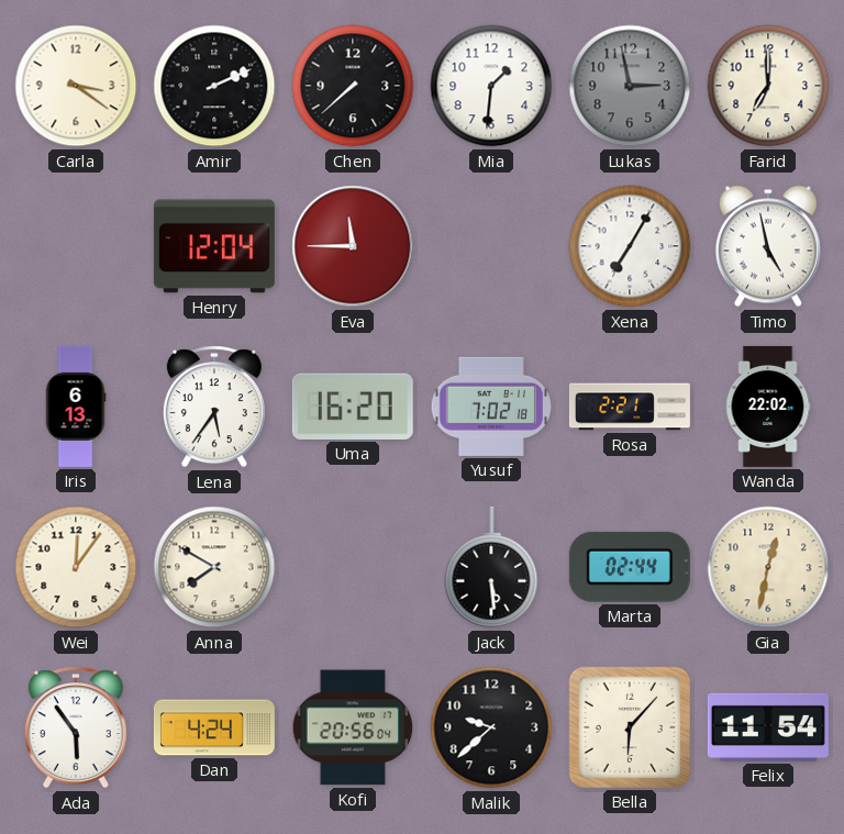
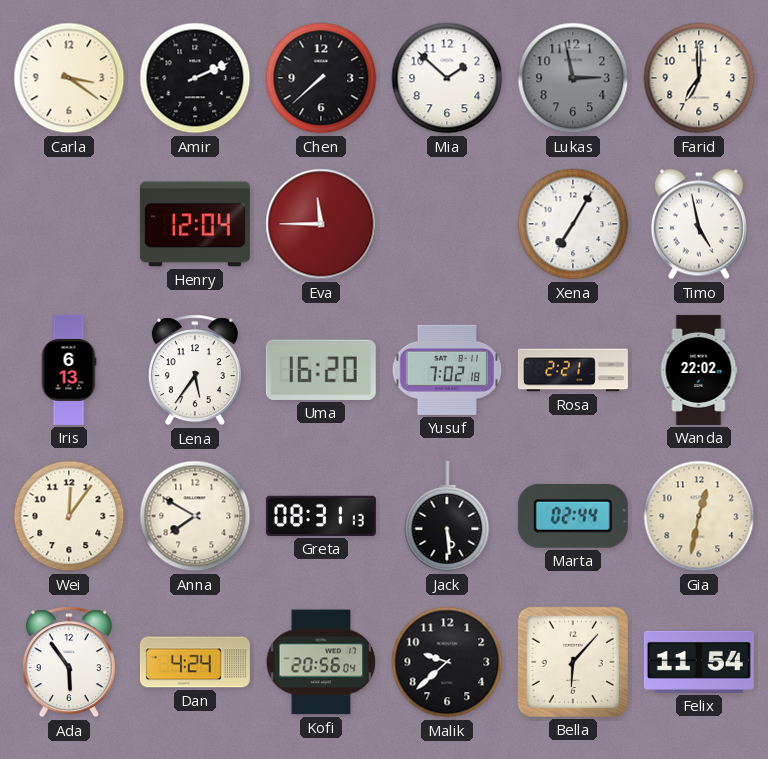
Mia: 1:31 -> 1:52
Greta: none -> 08:31
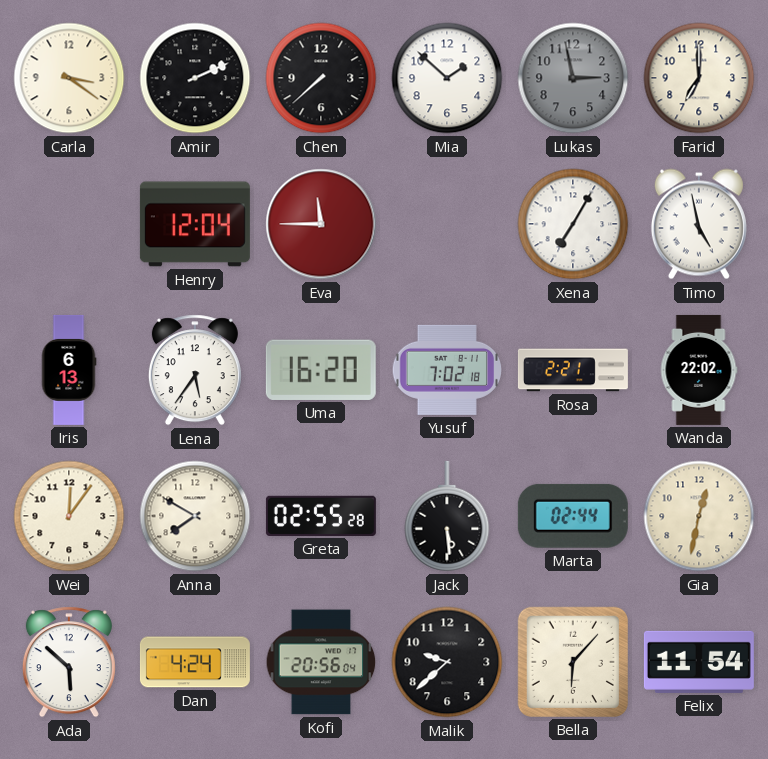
Greta: 08:31 -> 02:55
Ada: 5:54 -> 5:52
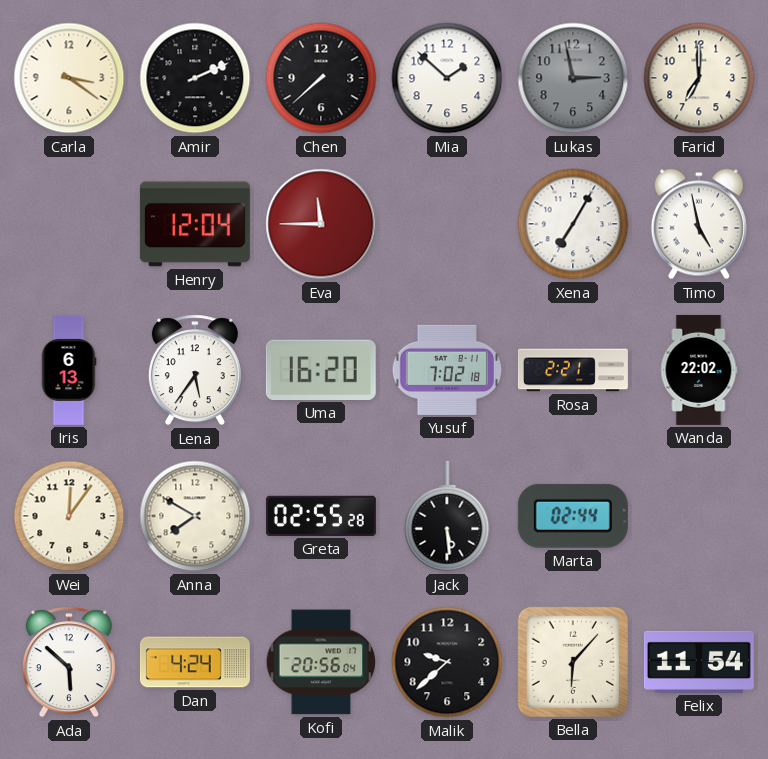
Gia: 12:32 -> none
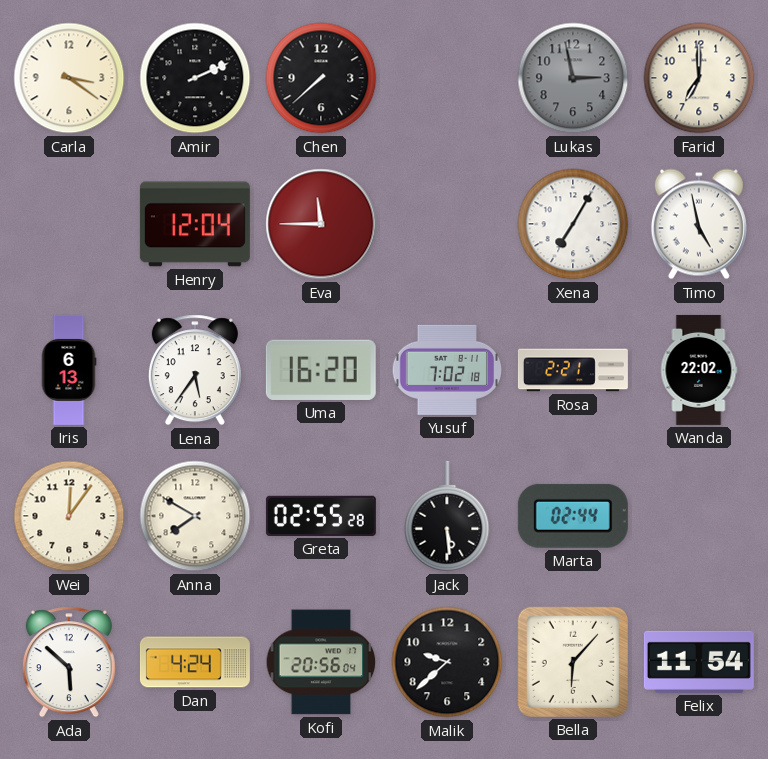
Mia: 1:52 -> none
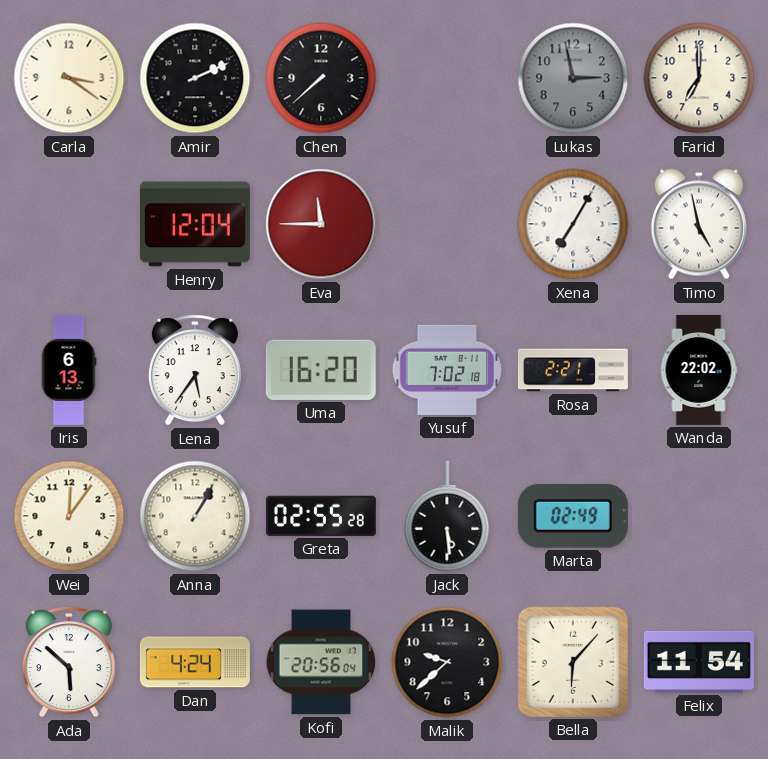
Anna: 7:50 -> 1:05
Marta: 02:44 -> 02:49
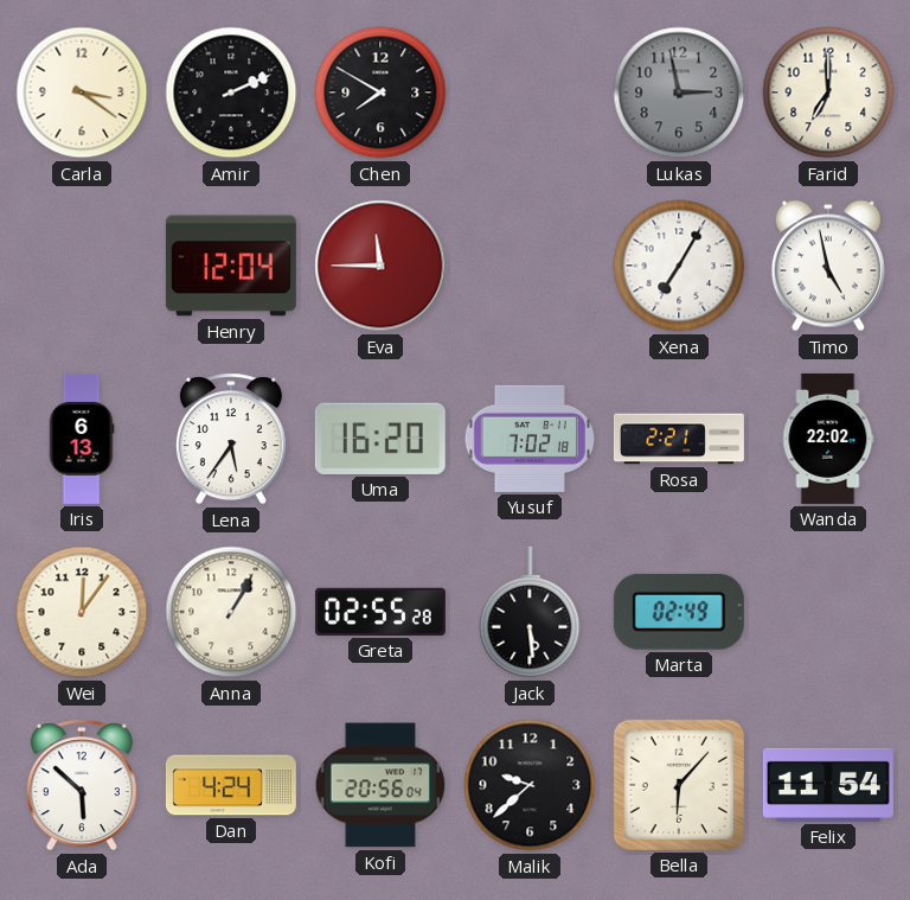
Chen: 7:38 -> 7:50
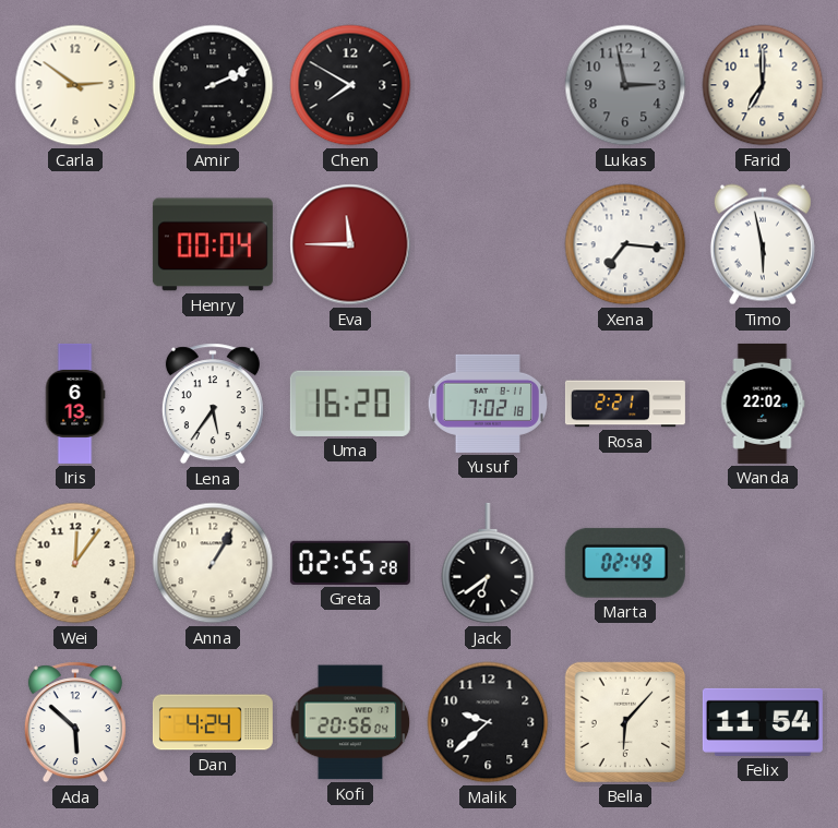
Carla: 3:21 -> 2:51
Henry: 12:04 -> 00:04
Xena: 7:05 -> 7:16
Timo: 4:58 -> 5:58
Jack: 5:29 -> 6:39
